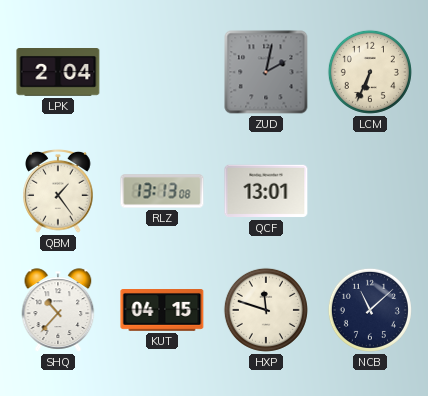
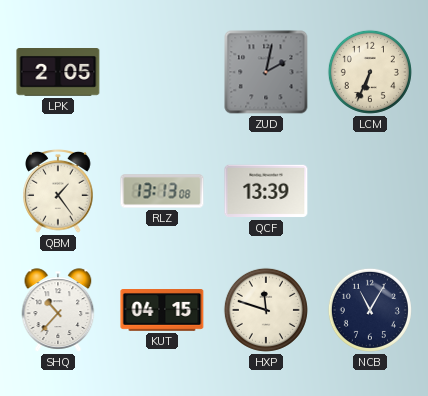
LPK: 2:04 -> 2:05
QCF: 13:01 -> 13:39
NCB: 11:08 -> 11:05
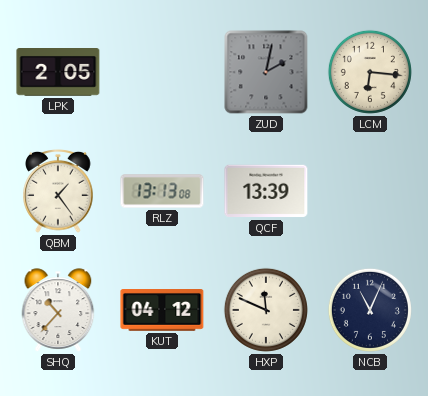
LCM: 6:34 -> 6:16
KUT: 04:15 -> 04:12
HXP: 11:48 -> 11:49
NCB: 11:05 -> 11:04
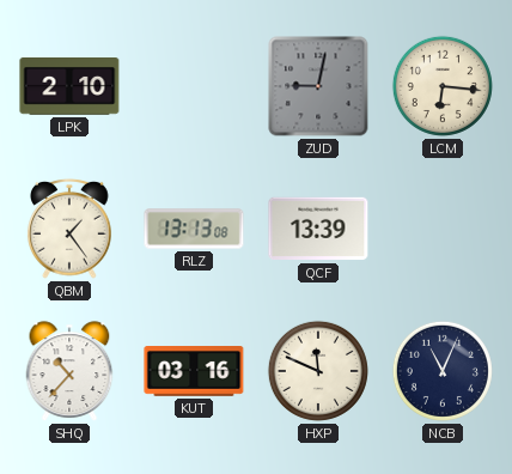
LPK: 2:05 -> 2:10
ZUD: 2:02 -> 9:02
KUT: 04:12 -> 03:16
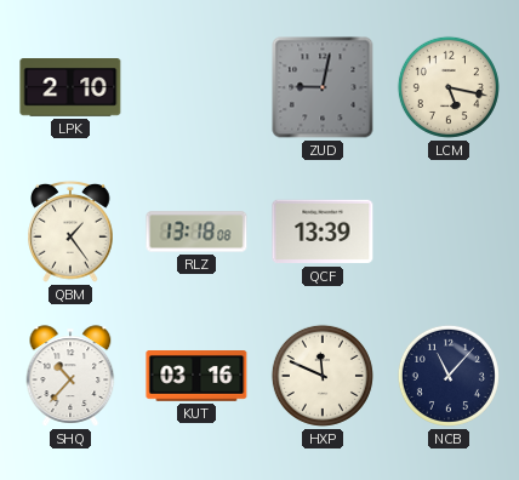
LCM: 6:16 -> 5:17
RLZ: 13:13 -> 13:18
NCB: 11:04 -> 11:07
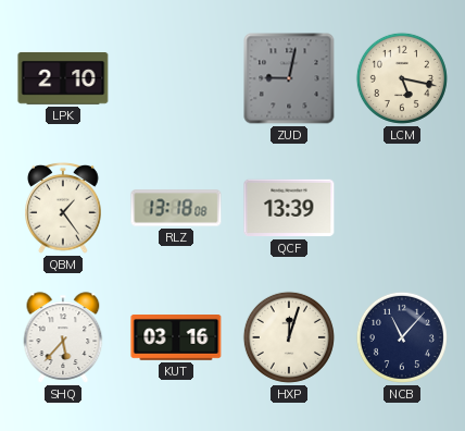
SHQ: 10:37 -> 5:37
HXP: 11:49 -> 12:03
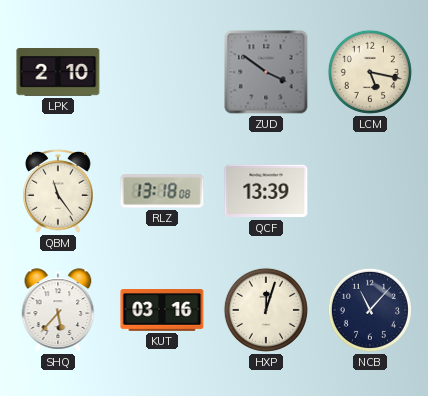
ZUD: 9:02 -> 3:51
QBM: 1:24 -> 11:24
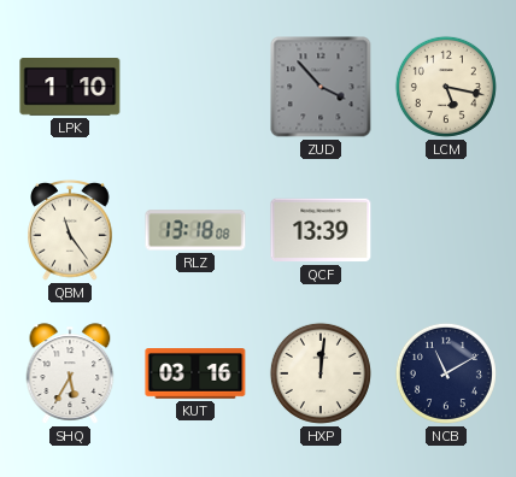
LPK: 2:10 -> 1:10
ZUD: 3:51 -> 3:53
SHQ: 5:37 -> 5:35
HXP: 12:03 -> 12:01
NCB: 11:07 -> 11:10
